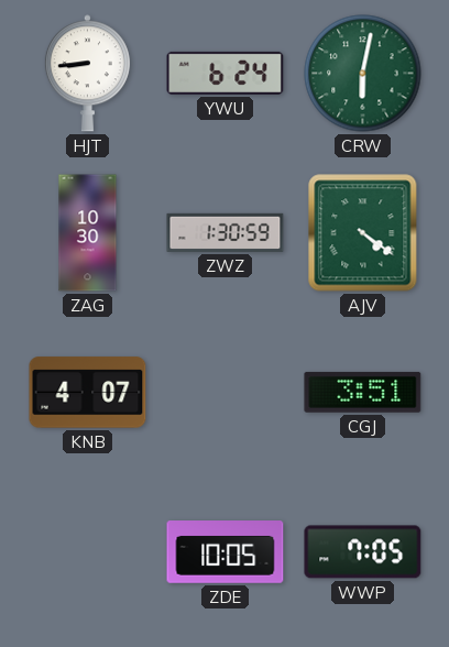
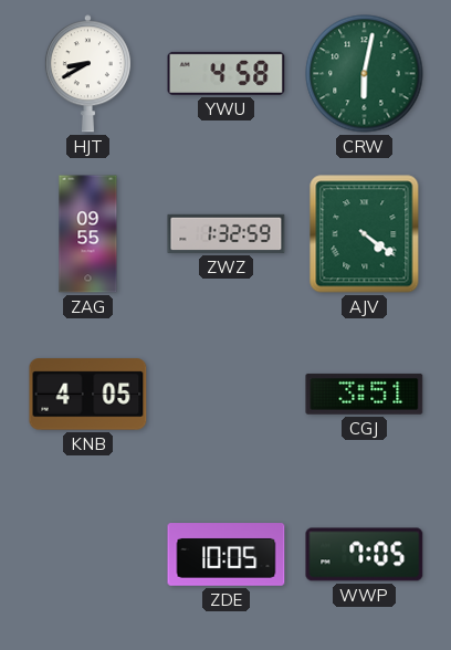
HJT: 8:44 -> 8:40
YWU: 6:24 -> 4:58
ZAG: 10:30 -> 09:55
ZWZ: 1:30 -> 1:32
KNB: 4:07 -> 4:05
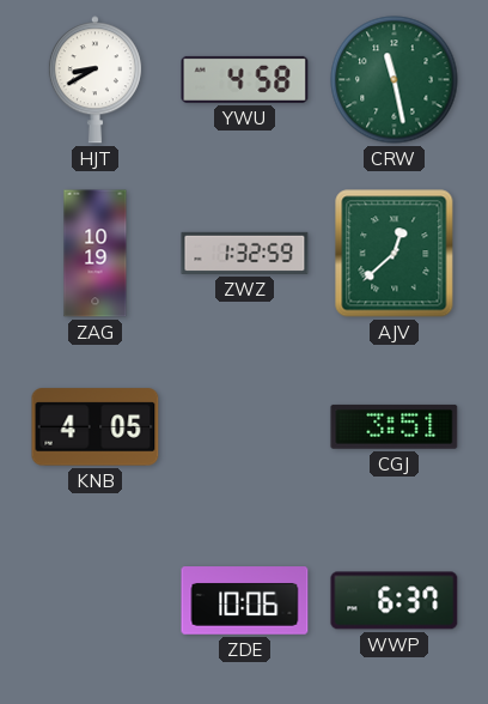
CRW: 6:02 -> 11:28
ZAG: 09:55 -> 10:19
AJV: 4:21 -> 12:38
ZDE: 10:05 -> 10:06
WWP: 7:05 -> 6:37
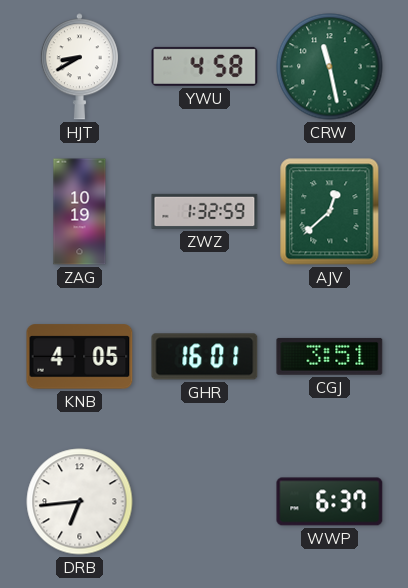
GHR: none -> 16:01
DRB: none -> 6:44
ZDE: 10:06 -> none
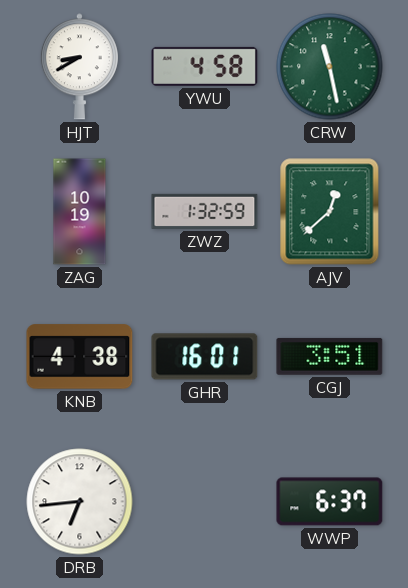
KNB: 4:05 -> 4:38
